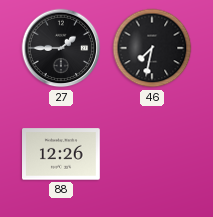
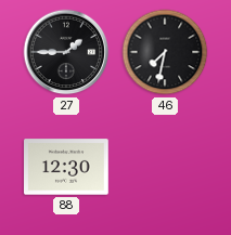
88: 12:26 -> 12:30
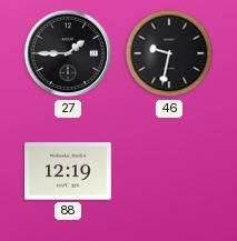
46: 7:32 -> 9:32
88: 12:30 -> 12:19
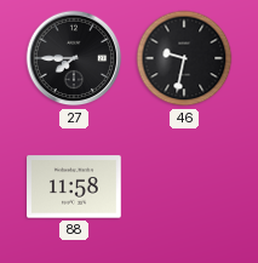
27: 1:45 -> 7:45
88: 12:19 -> 11:58
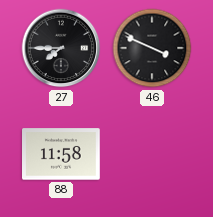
46: 9:32 -> 3:49
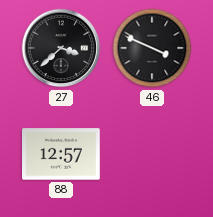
27: 7:45 -> 3:38
88: 11:58 -> 12:57
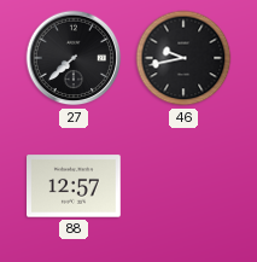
27: 3:38 -> 7:38
46: 3:49 -> 9:43
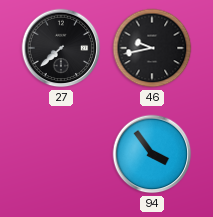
88: 12:57 -> none
94: none -> 3:54
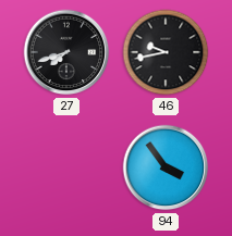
27: 7:38 -> 7:42
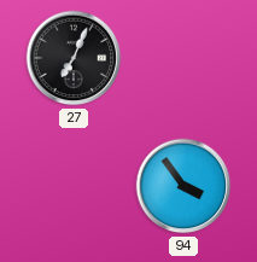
27: 7:42 -> 7:04
46: 9:43 -> none
